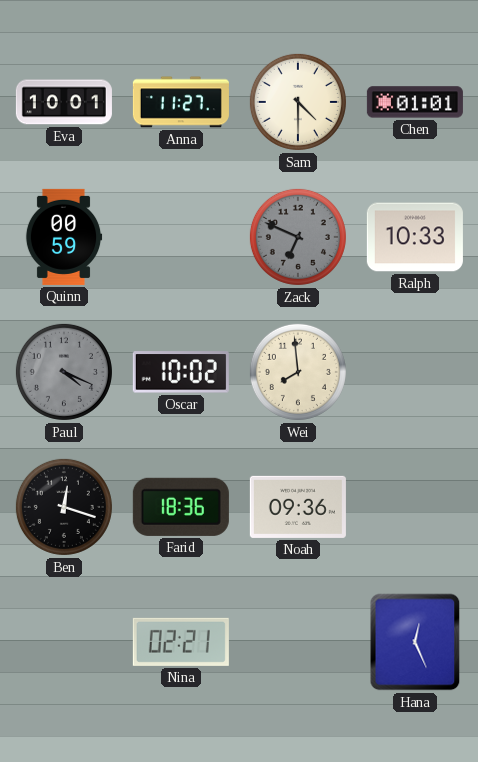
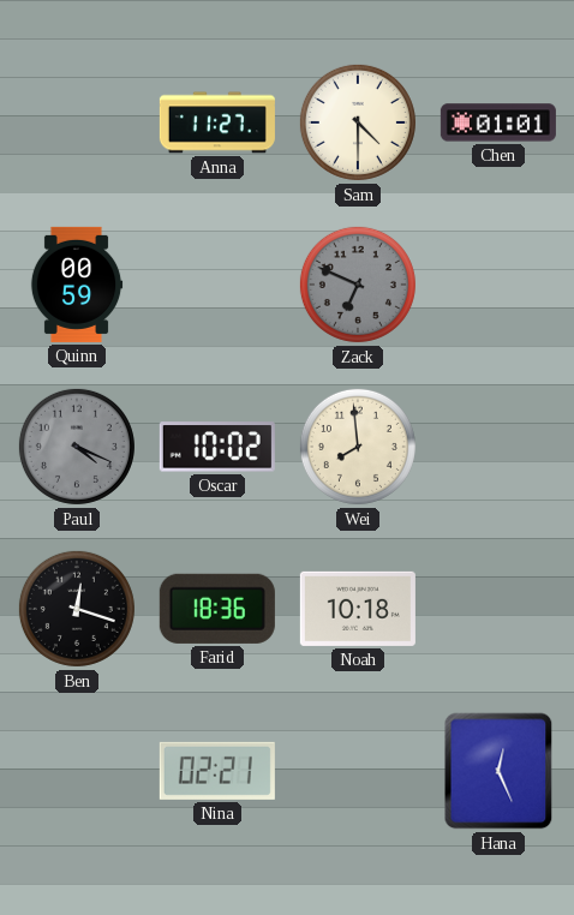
Eva: 10:01 -> none
Ralph: 10:33 -> none
Noah: 09:36 -> 10:18
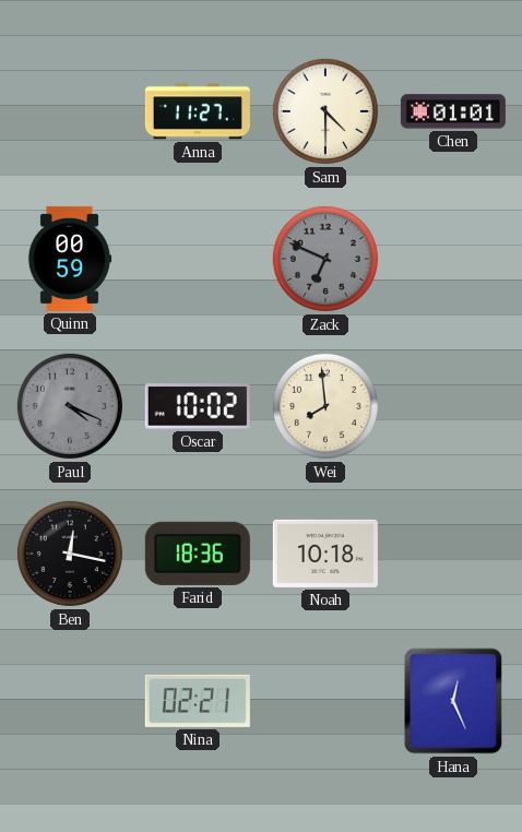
Ben: 12:18 -> 12:17
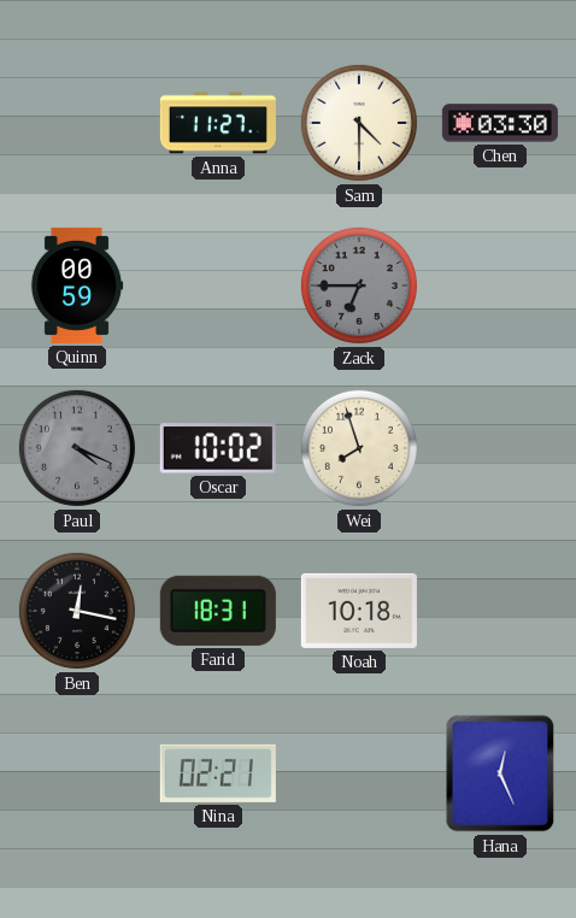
Chen: 01:01 -> 03:30
Zack: 6:49 -> 6:45
Wei: 7:59 -> 7:57
Farid: 18:36 -> 18:31
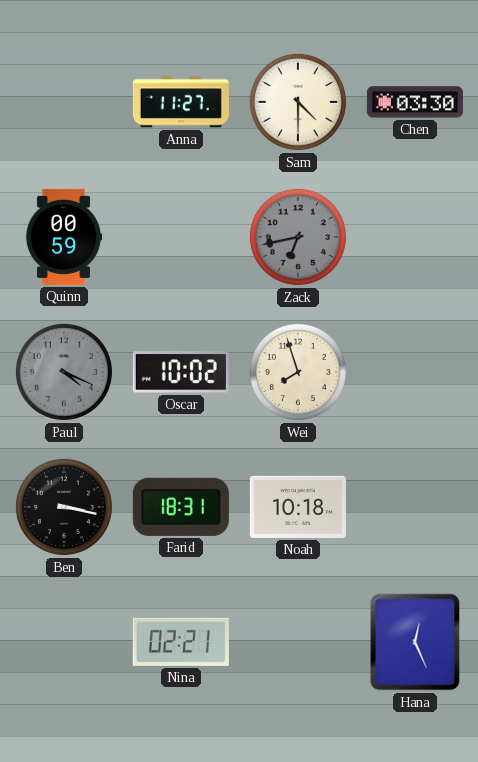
Zack: 6:45 -> 6:43
Ben: 12:17 -> 3:17
